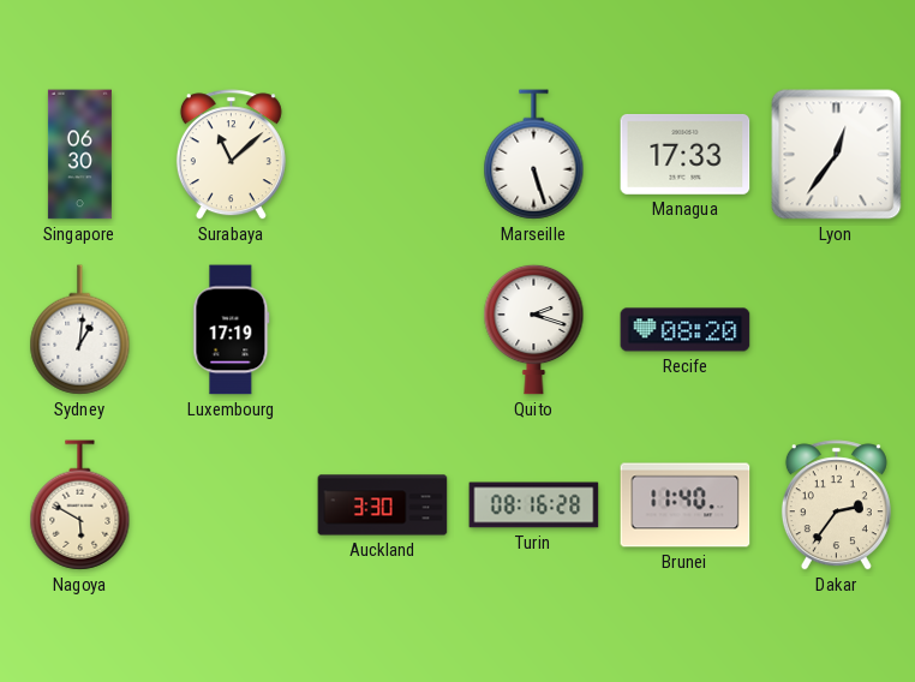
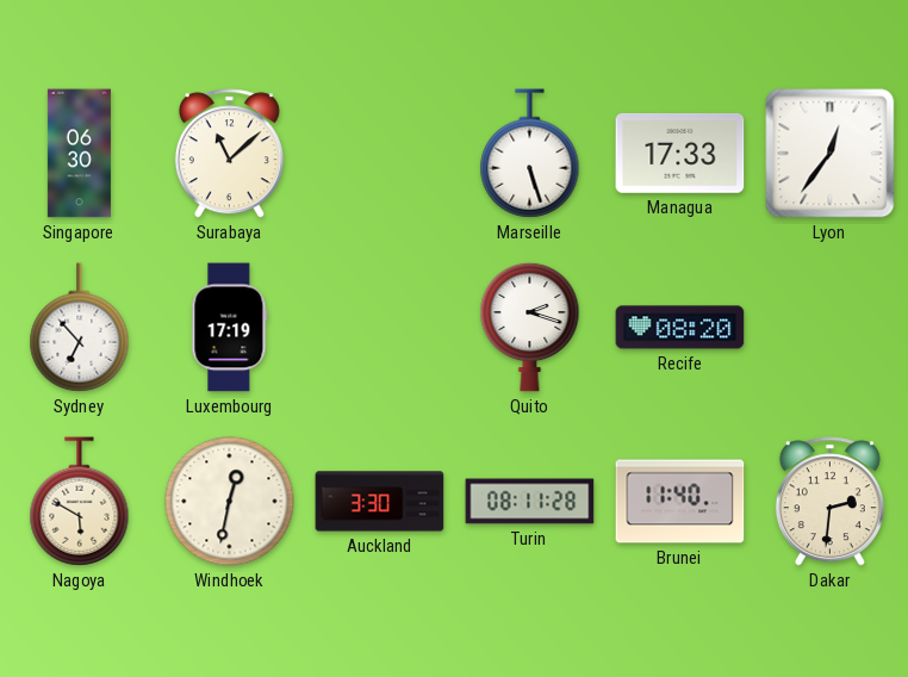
Sydney: 1:01 -> 6:53
Windhoek: none -> 12:32
Turin: 08:16 -> 08:11
Dakar: 2:36 -> 2:31
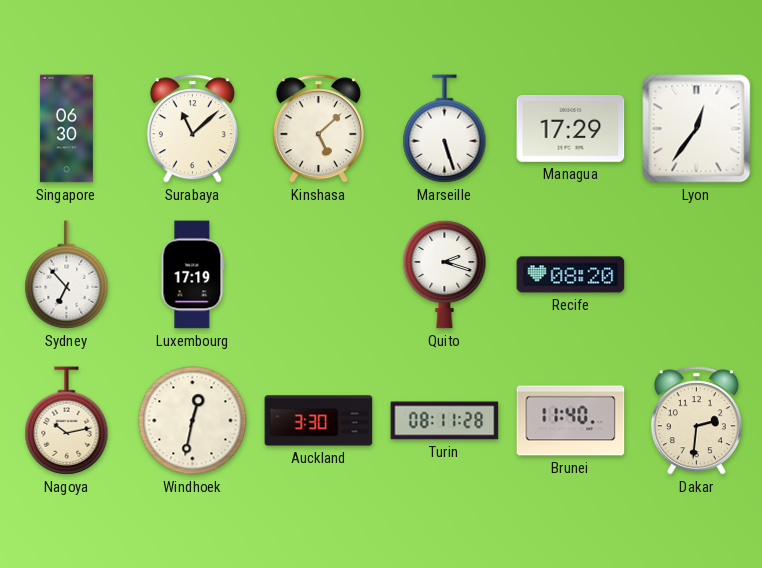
Kinshasa: none -> 5:08
Managua: 17:33 -> 17:29
Nagoya: 5:50 -> 10:13
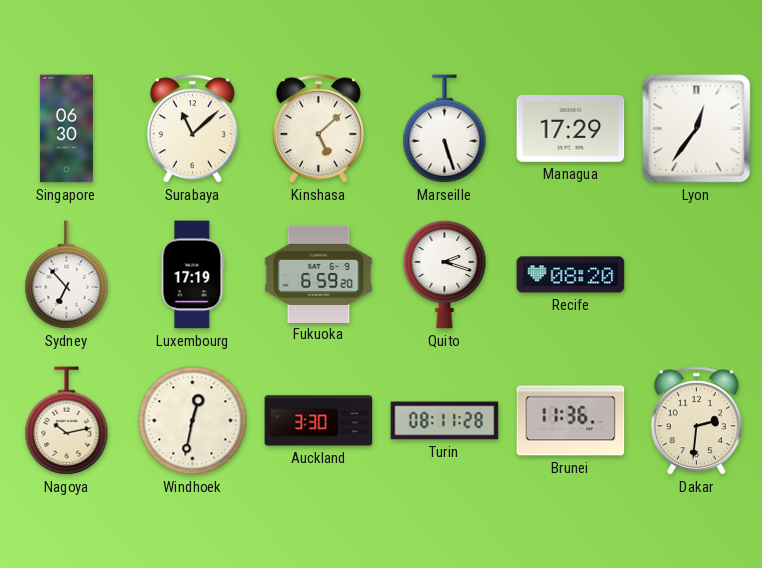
Fukuoka: none -> 6:59
Brunei: 11:40 -> 11:36
